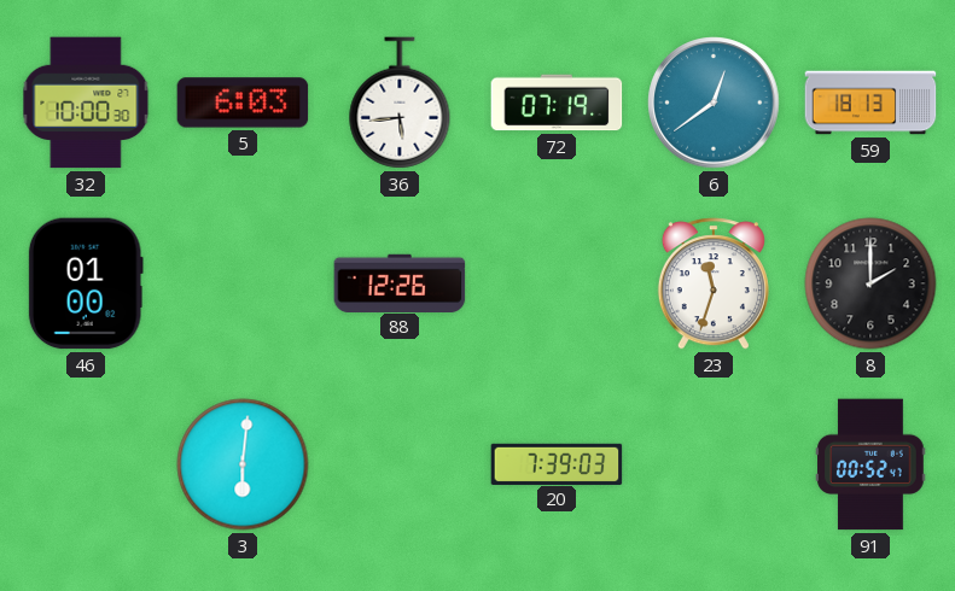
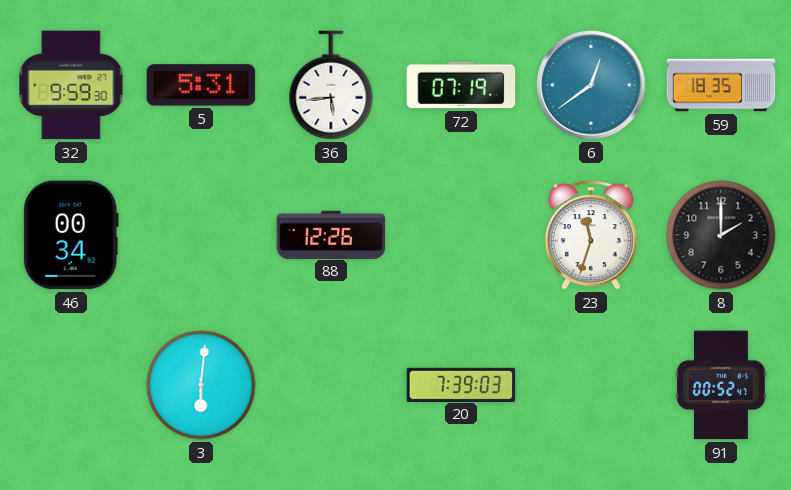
32: 10:00 -> 9:59
5: 6:03 -> 5:31
59: 18:13 -> 18:35
46: 01:00 -> 00:34
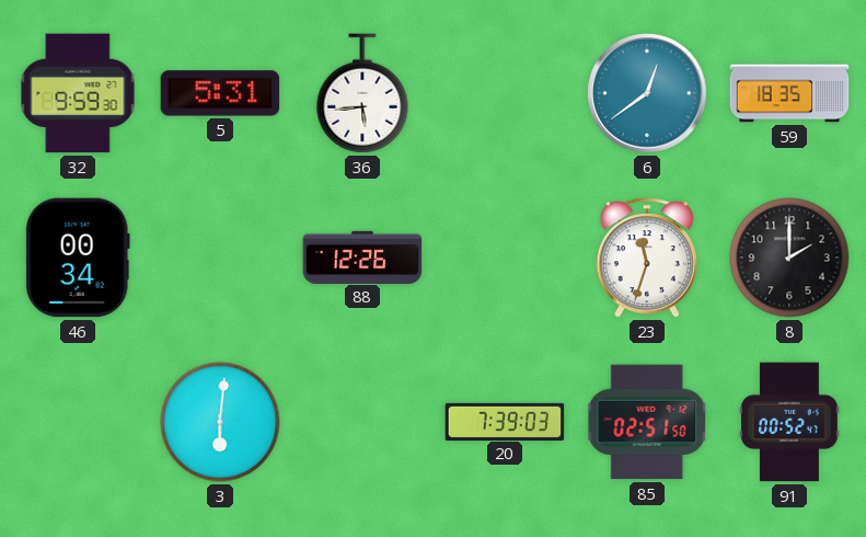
72: 07:19 -> none
85: none -> 02:51
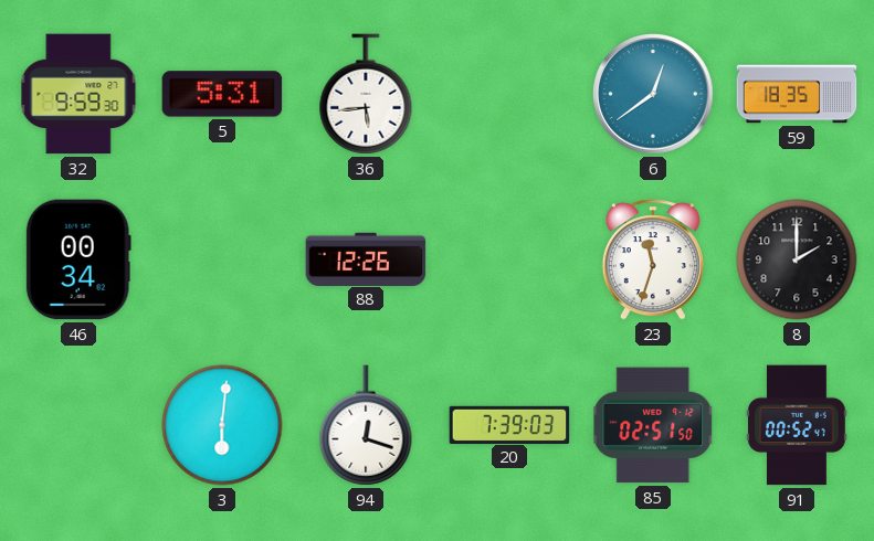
94: none -> 12:18
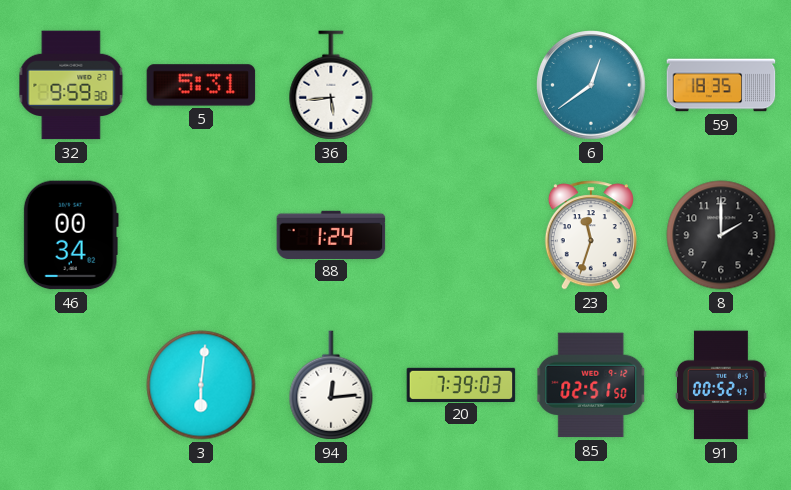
88: 12:26 -> 1:24
94: 12:18 -> 12:14
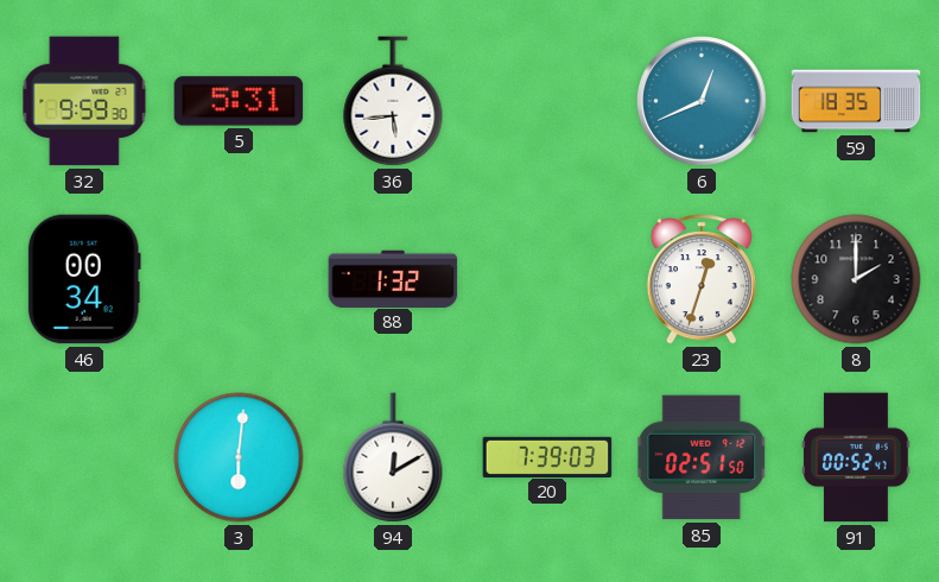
6: 12:39 -> 12:41
88: 1:24 -> 1:32
23: 11:33 -> 12:33
94: 12:14 -> 12:10
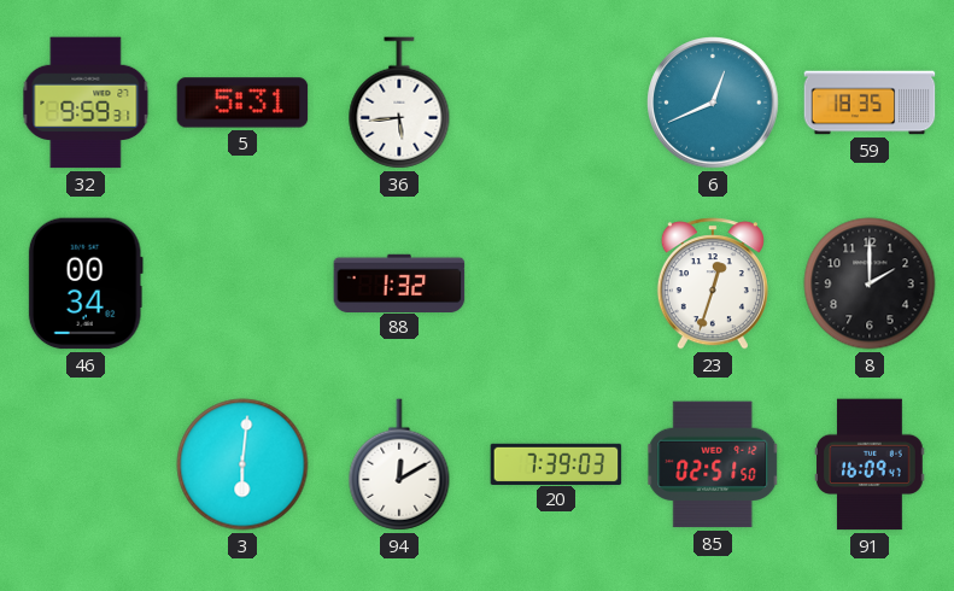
32: 9:59:30 -> 9:59:31
91: 00:52 -> 16:09
